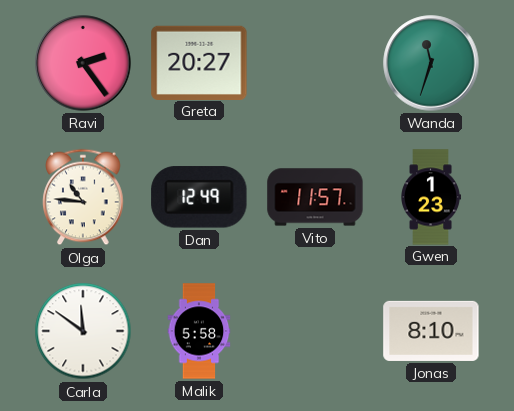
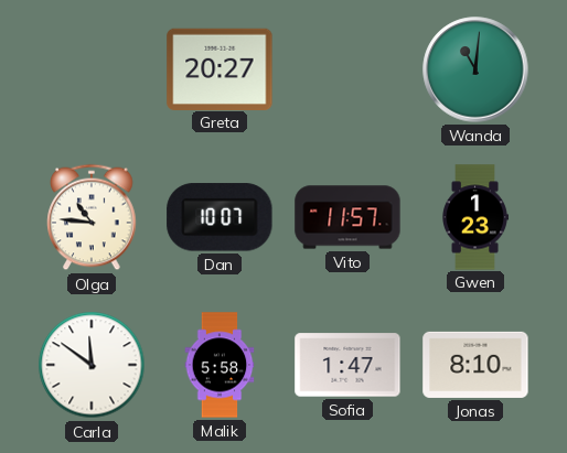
Ravi: 2:24 -> none
Wanda: 11:33 -> 11:01
Dan: 12:49 -> 10:07
Sofia: none -> 1:47
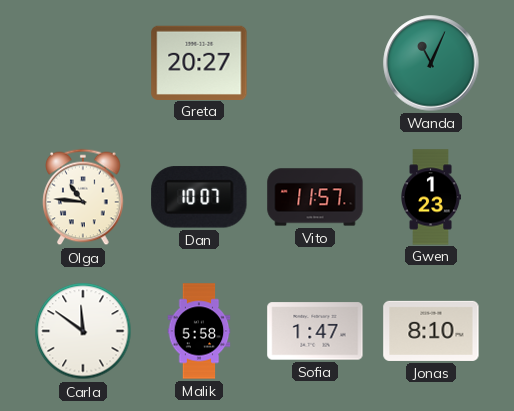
Wanda: 11:01 -> 11:04
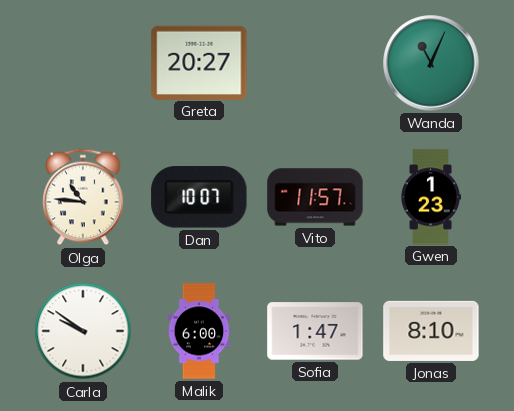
Carla: 11:51 -> 9:51
Malik: 5:58 -> 6:00
